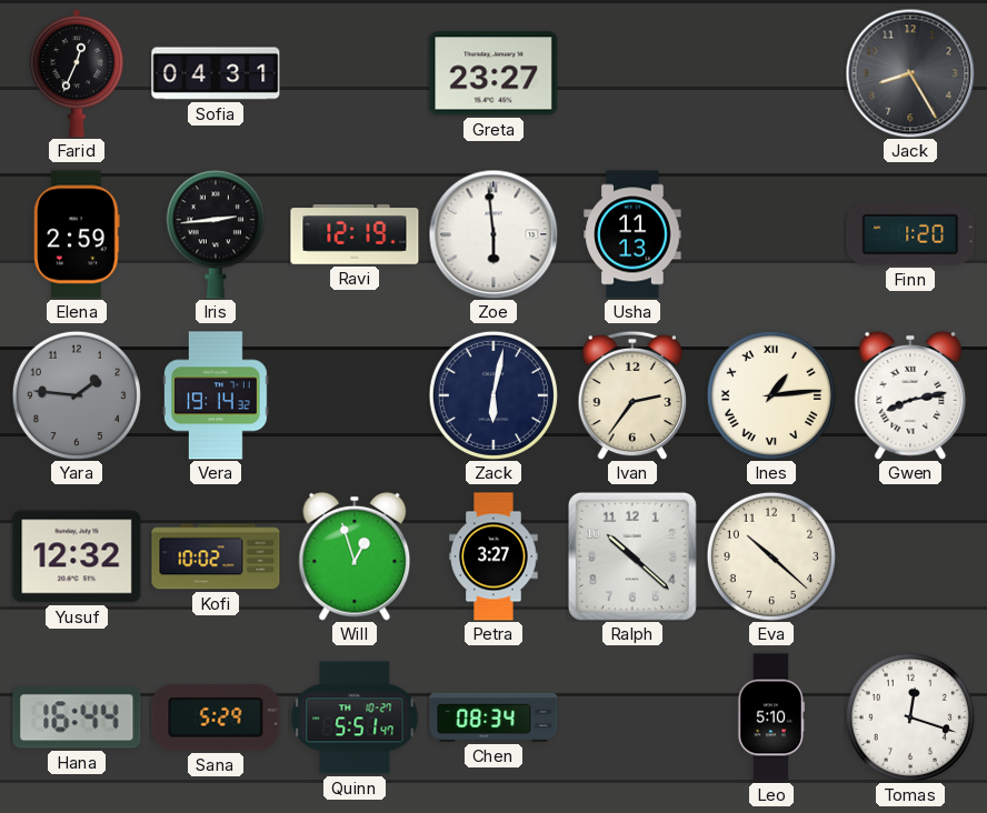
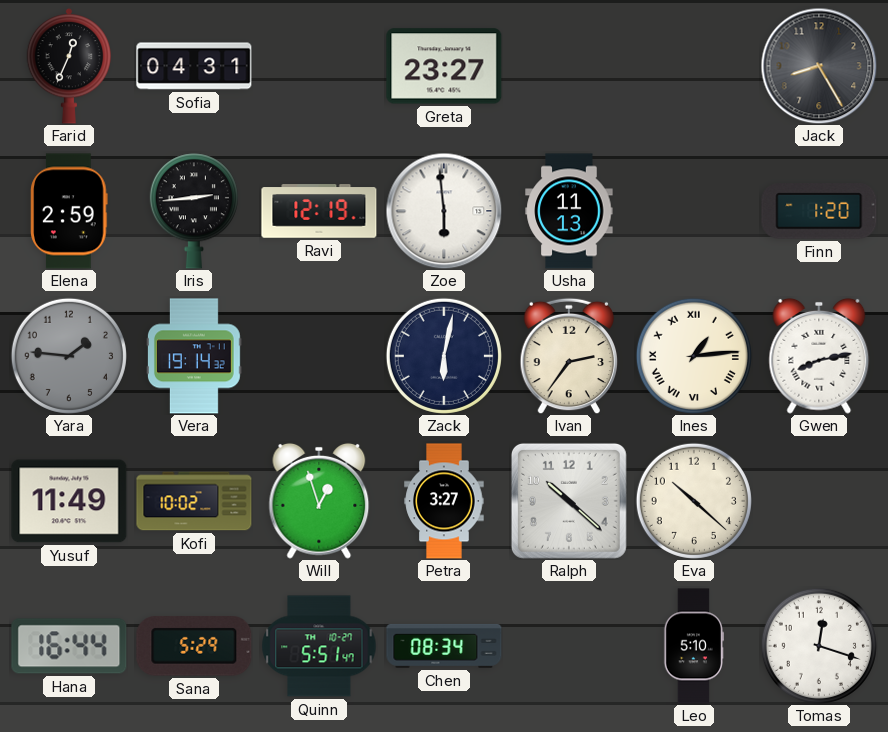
Yusuf: 12:32 -> 11:49
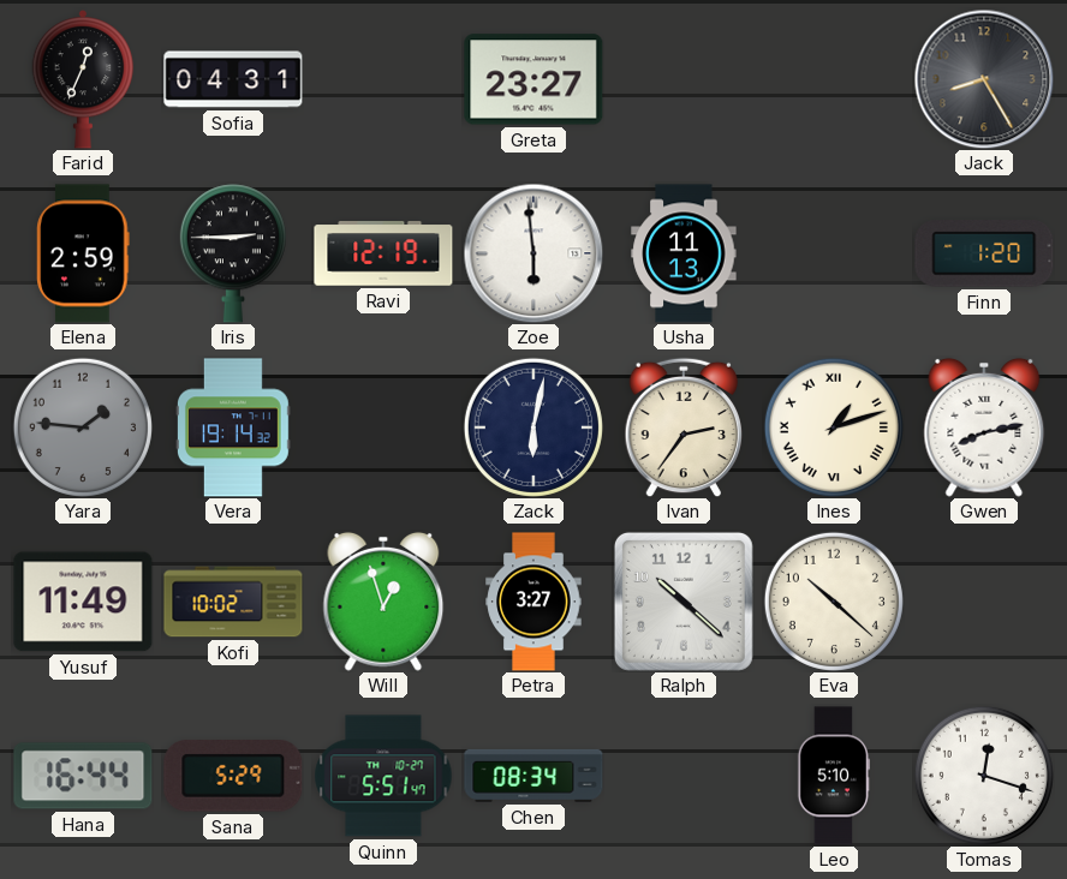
Iris: 2:44 -> 2:45
Ines: 1:14 -> 1:12
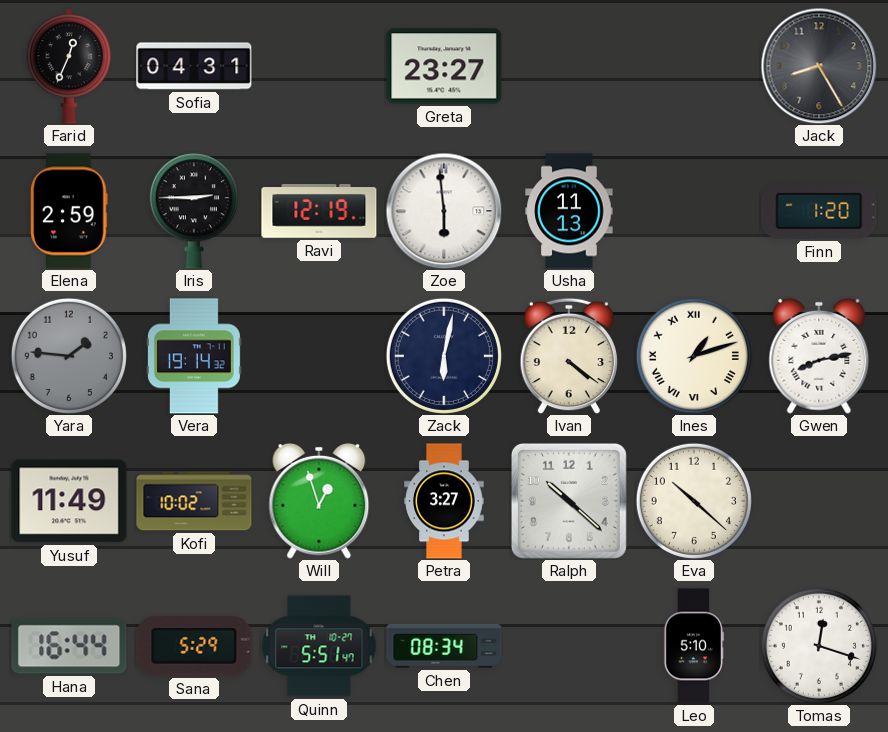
Ivan: 2:36 -> 4:21
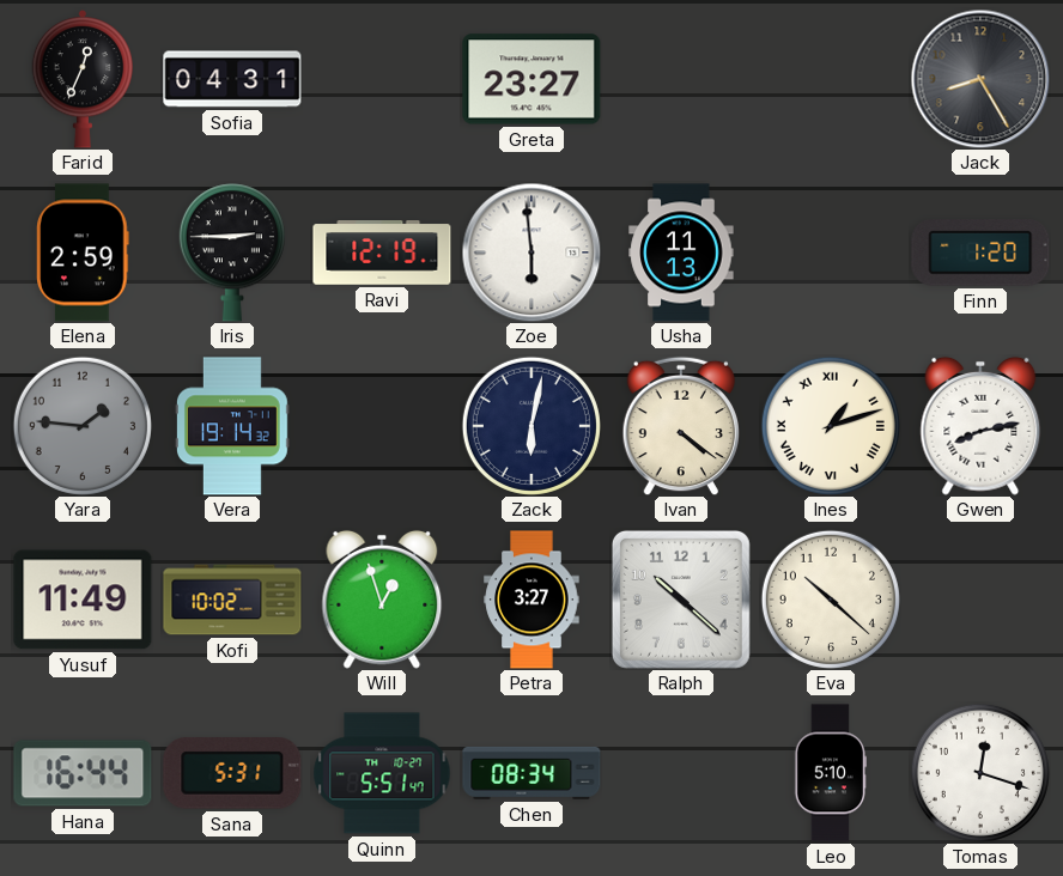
Sana: 5:29 -> 5:31
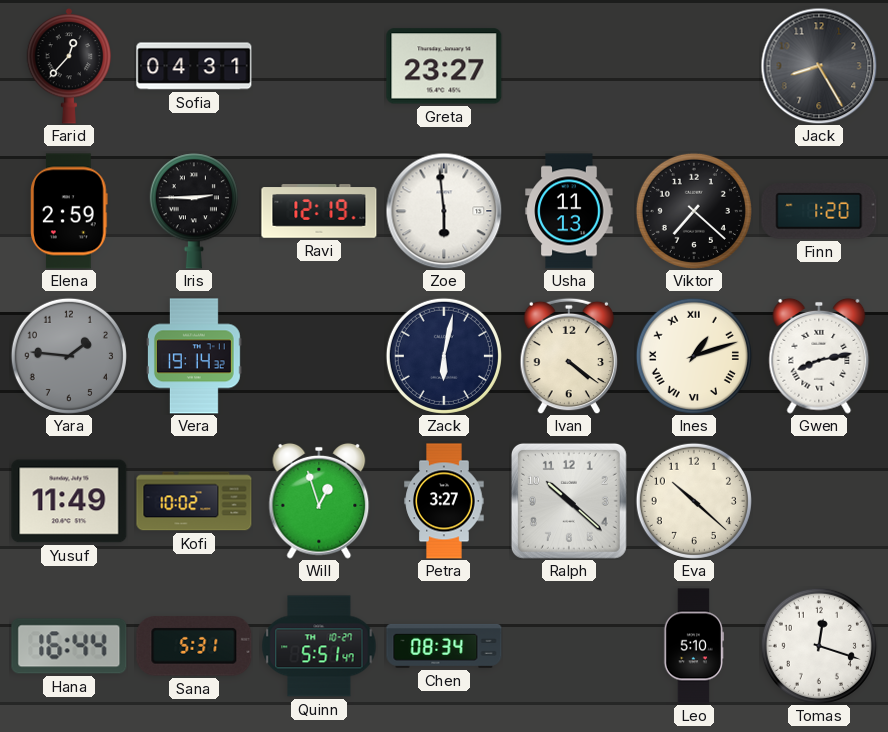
Farid: 12:34 -> 12:37
Viktor: none -> 7:22
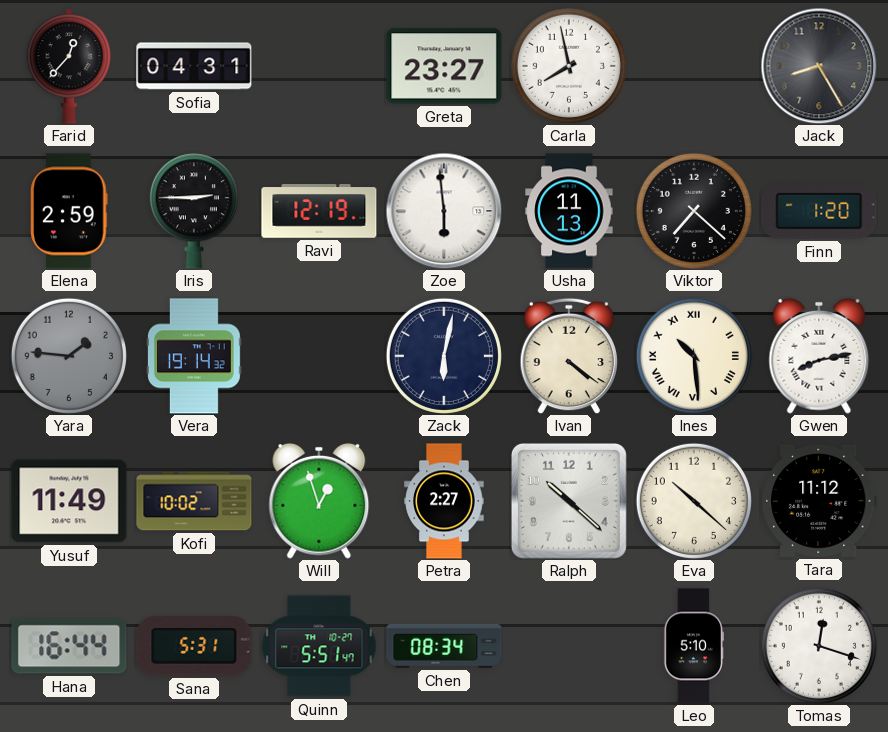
Carla: none -> 7:58
Ines: 1:12 -> 10:29
Petra: 3:27 -> 2:27
Tara: none -> 11:12
